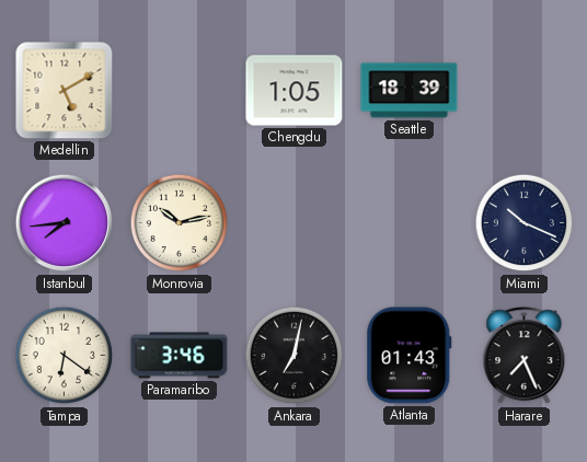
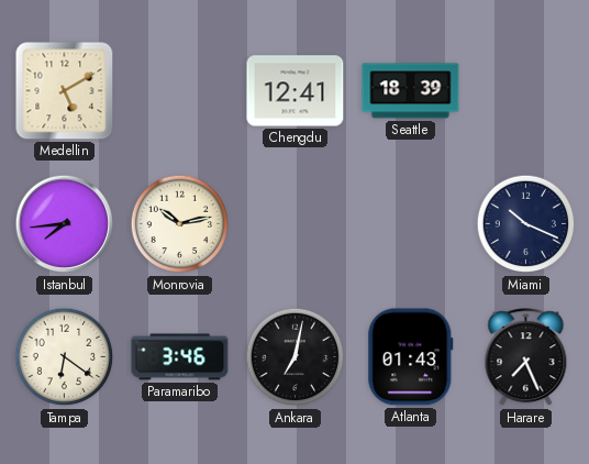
Chengdu: 1:05 -> 12:41
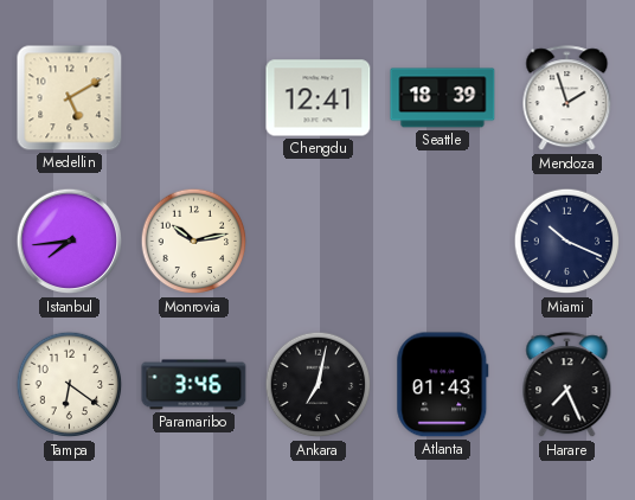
Mendoza: none -> 1:57
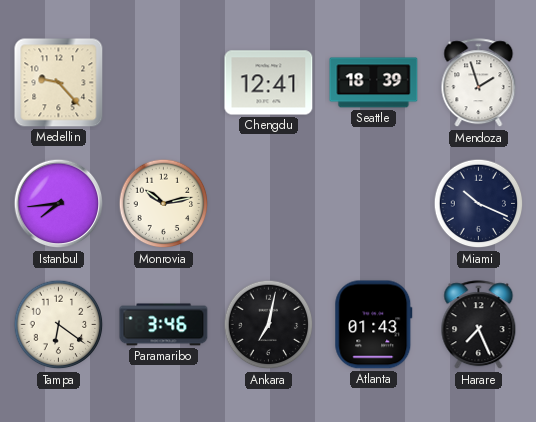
Medellin: 5:10 -> 9:23
